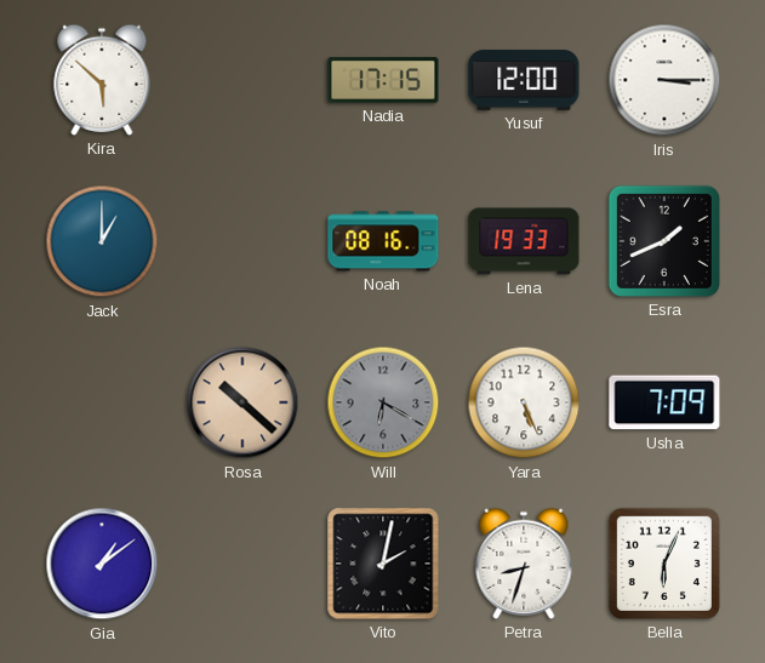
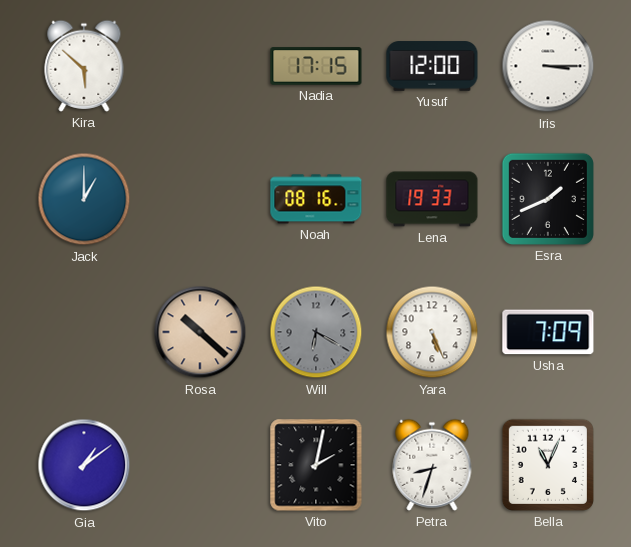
Bella: 6:04 -> 11:04
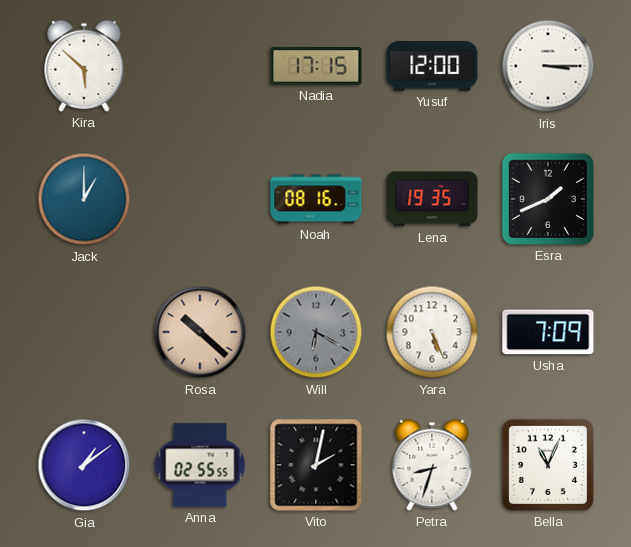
Lena: 19:33 -> 19:35
Anna: none -> 02:55
